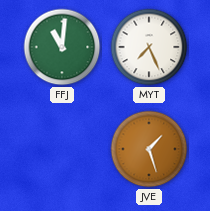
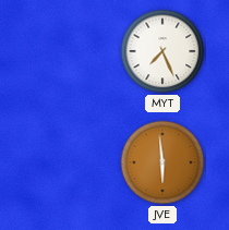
FFJ: 11:01 -> none
JVE: 1:27 -> 5:59
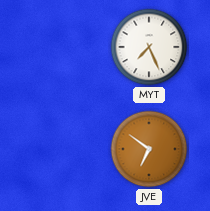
JVE: 5:59 -> 6:51
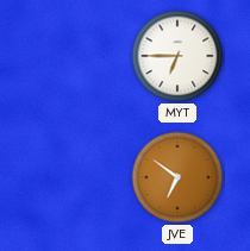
MYT: 7:26 -> 6:45
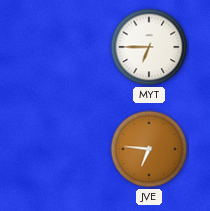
JVE: 6:51 -> 6:46
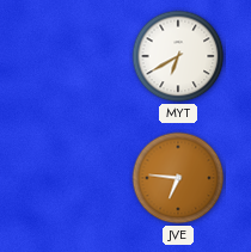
MYT: 6:45 -> 6:40
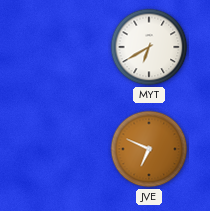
JVE: 6:46 -> 6:49
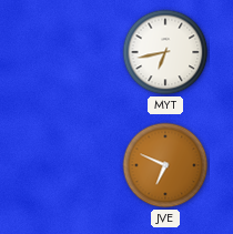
MYT: 6:40 -> 6:43
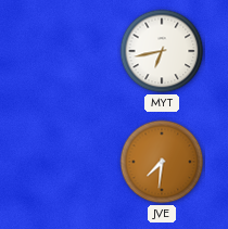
JVE: 6:49 -> 7:31
